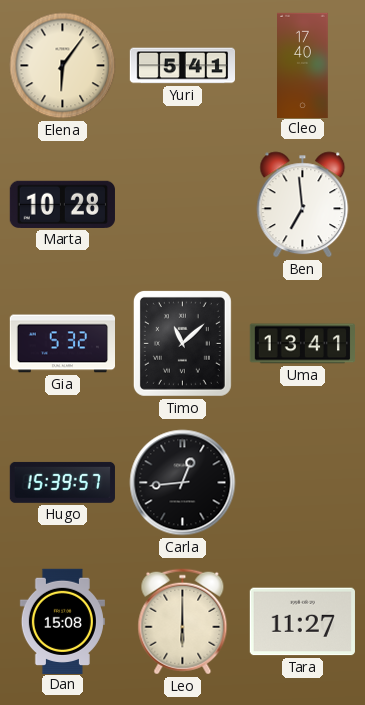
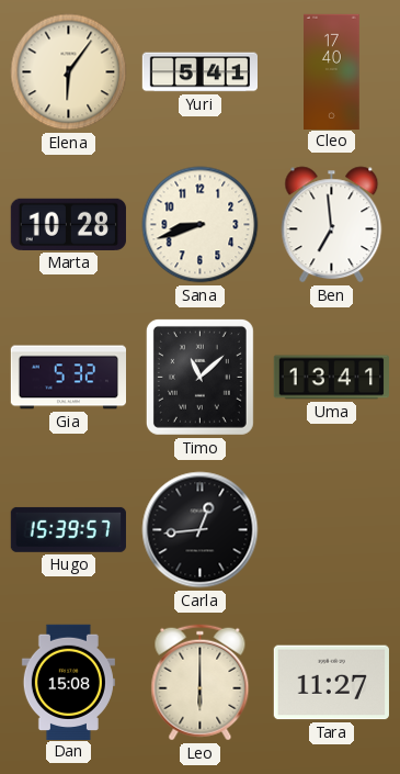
Sana: none -> 8:42
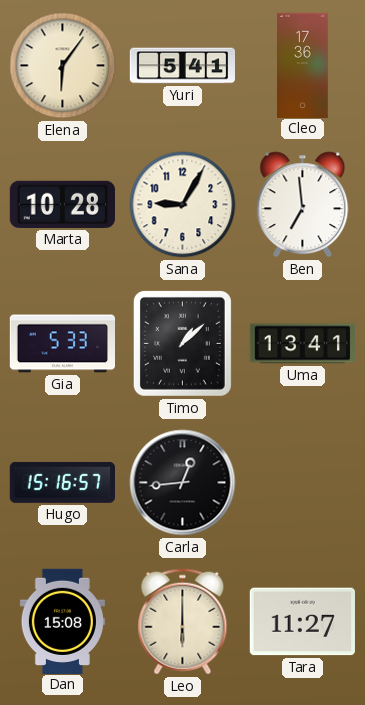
Cleo: 17:40 -> 17:36
Sana: 8:42 -> 9:05
Gia: 5:32 -> 5:33
Timo: 11:08 -> 1:08
Hugo: 15:39 -> 15:16
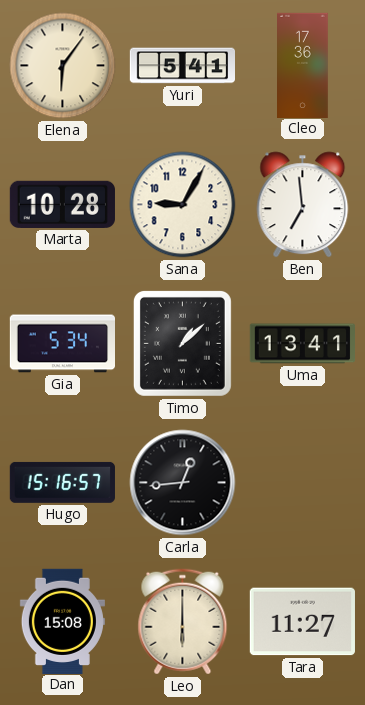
Gia: 5:33 -> 5:34
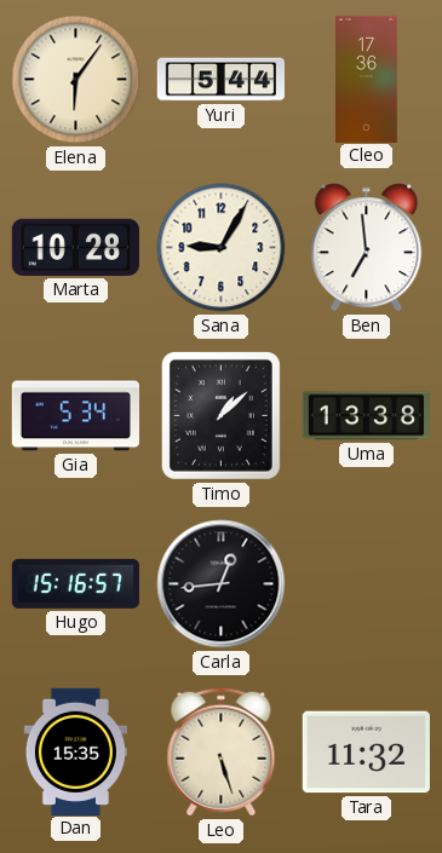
Yuri: 5:41 -> 5:44
Uma: 13:41 -> 13:38
Dan: 15:08 -> 15:35
Leo: 6:00 -> 5:27
Tara: 11:27 -> 11:32
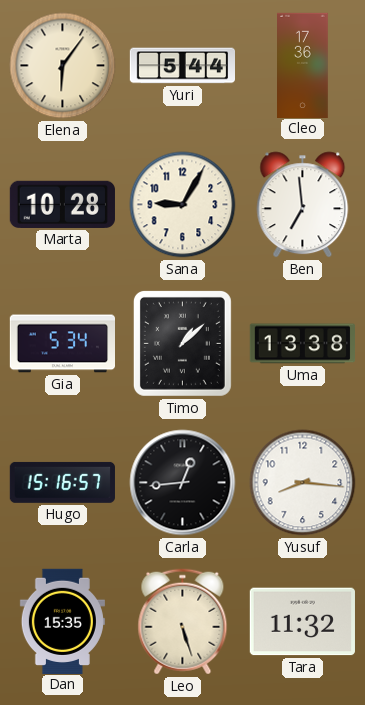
Yusuf: none -> 8:16
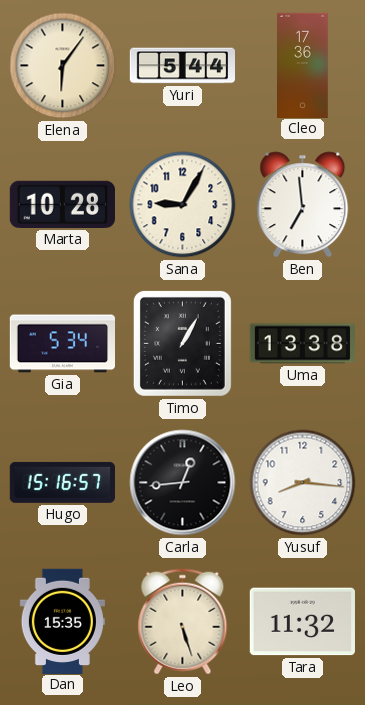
Timo: 1:08 -> 1:05
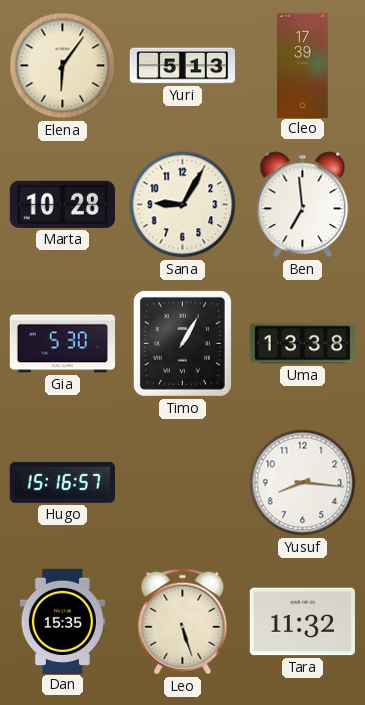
Yuri: 5:44 -> 5:13
Cleo: 17:36 -> 17:39
Gia: 5:34 -> 5:30
Carla: 12:44 -> none
